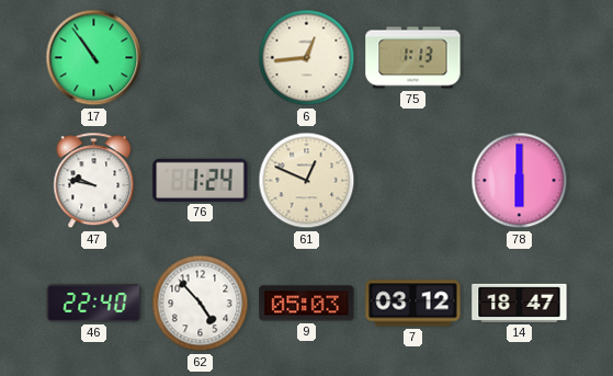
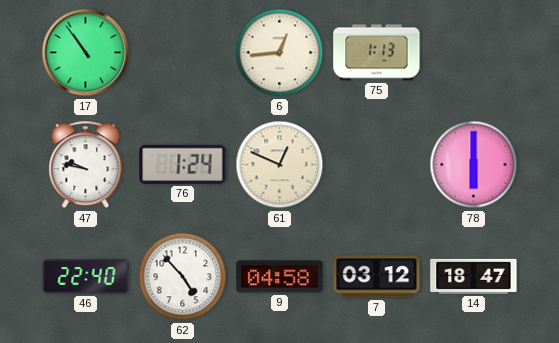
9: 05:03 -> 04:58
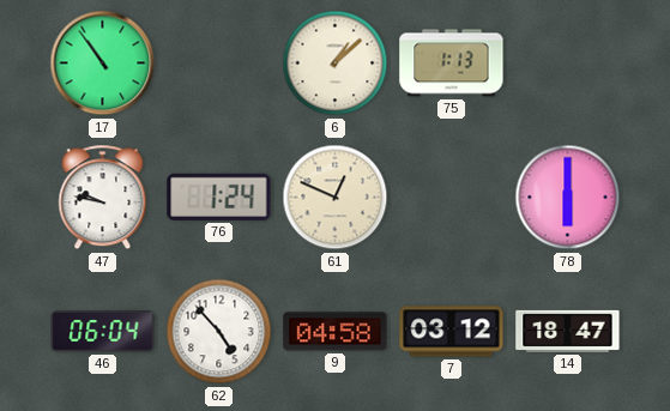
6: 12:44 -> 1:08
46: 22:40 -> 06:04
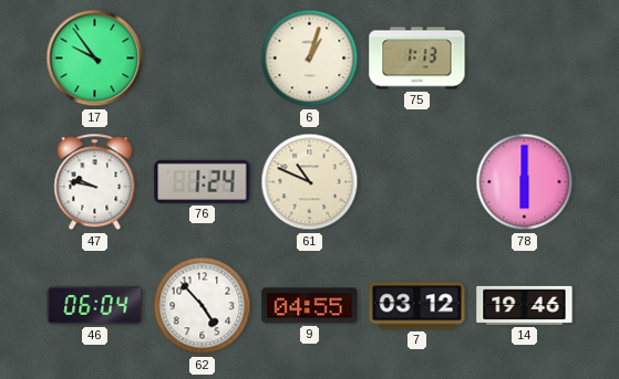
17: 10:54 -> 9:54
6: 1:08 -> 1:03
61: 12:49 -> 10:49
9: 04:58 -> 04:55
14: 18:47 -> 19:46
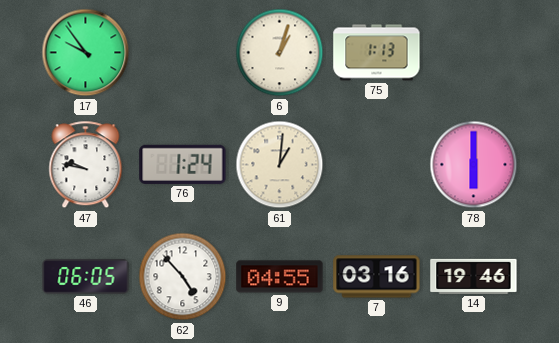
61: 10:49 -> 1:01
46: 06:04 -> 06:05
7: 03:12 -> 03:16
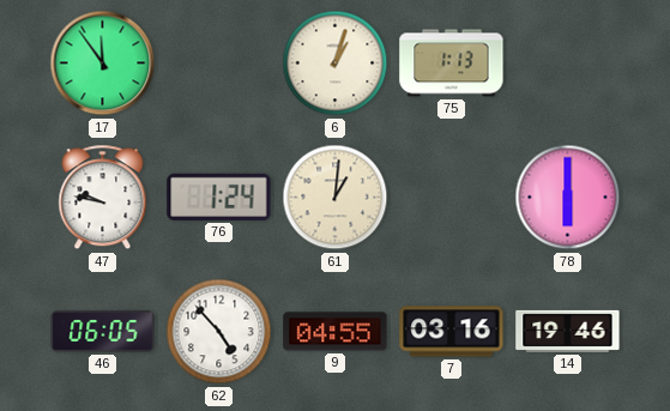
17: 9:54 -> 11:54
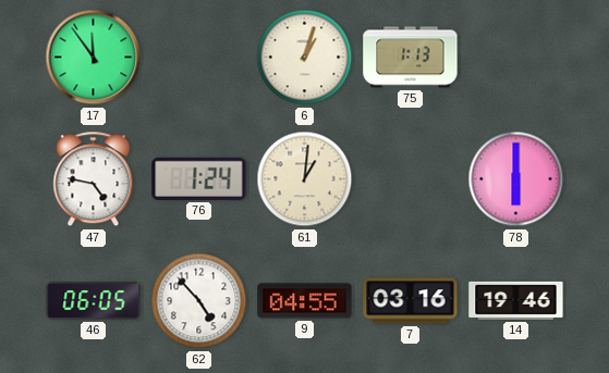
47: 9:47 -> 4:47
